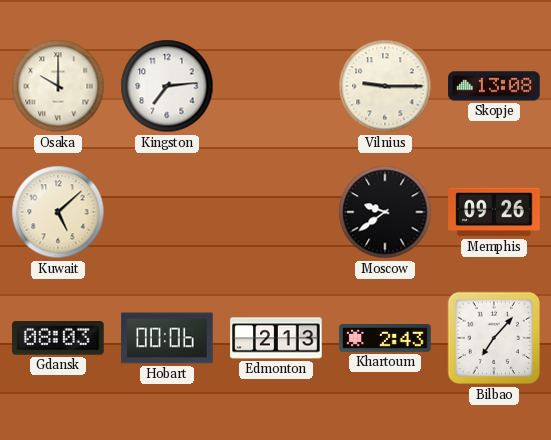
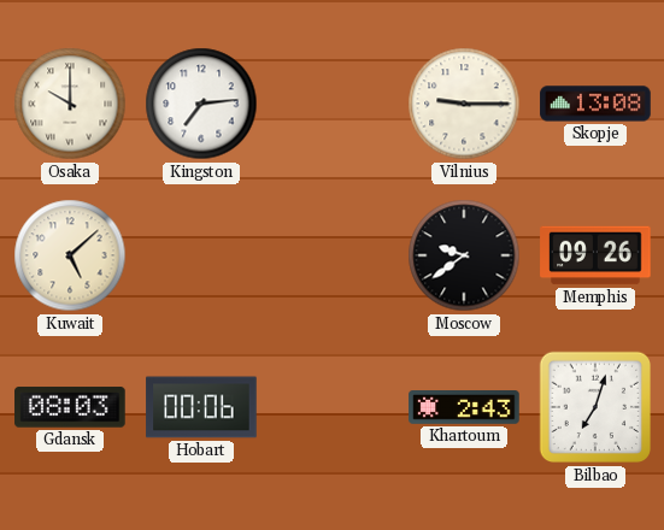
Edmonton: 2:13 -> none
Bilbao: 7:07 -> 7:03
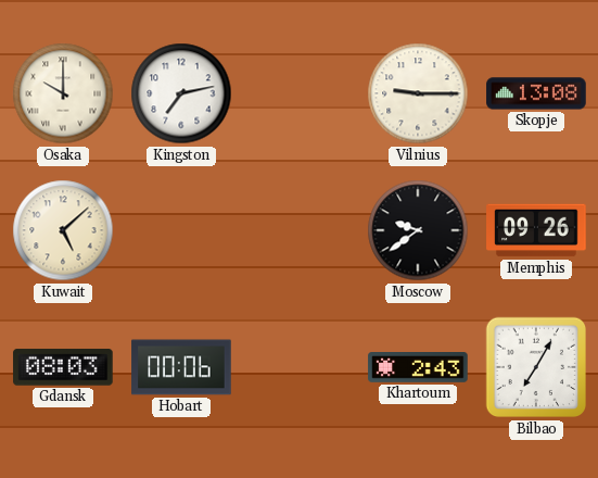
Kingston: 7:14 -> 7:13
Bilbao: 7:03 -> 7:05
